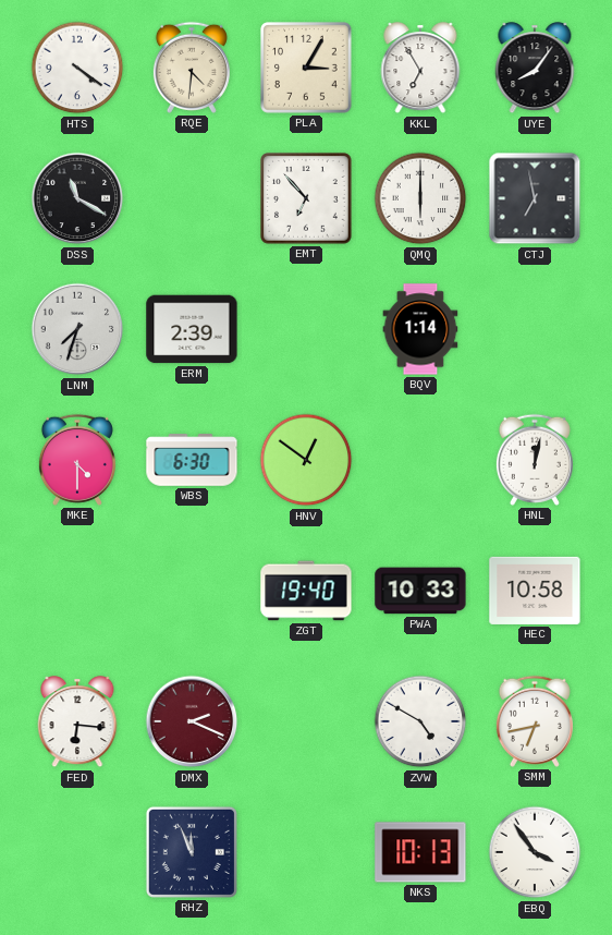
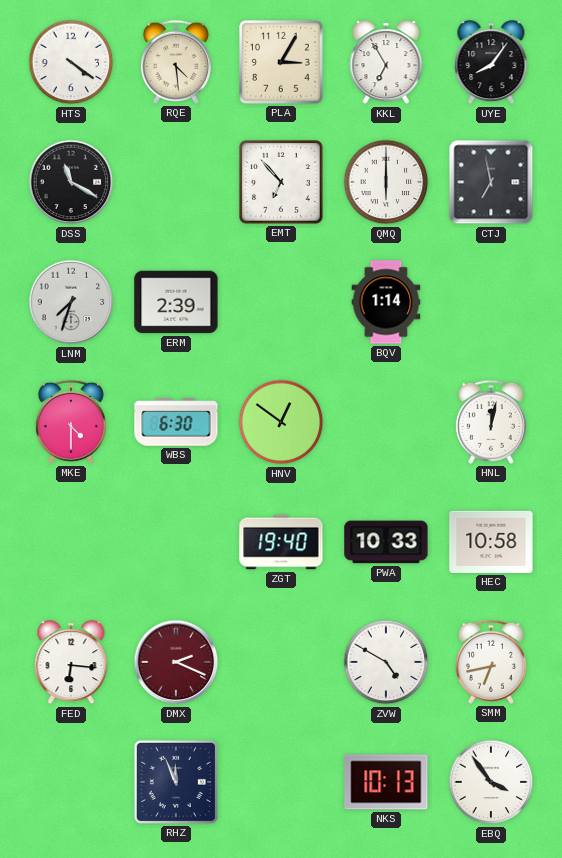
RQE: 4:31 -> 4:29
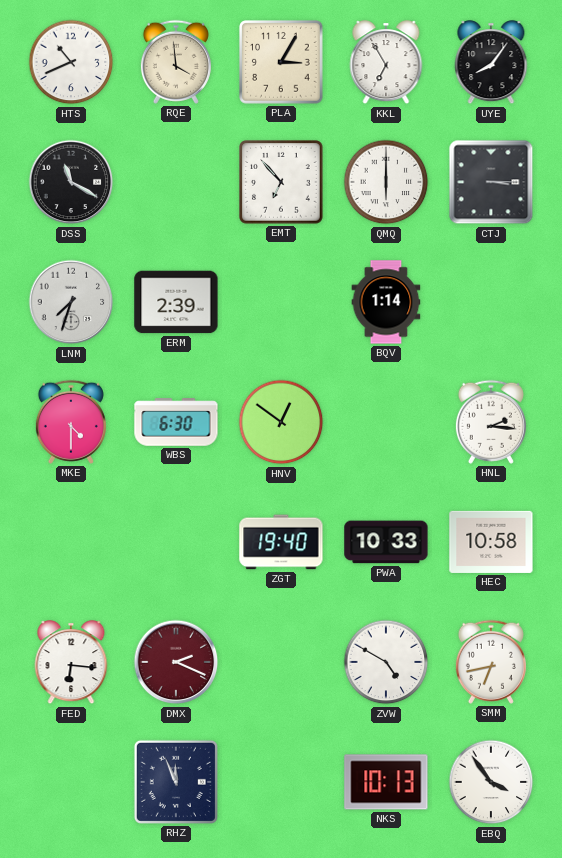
HTS: 4:21 -> 10:41
RQE: 4:29 -> 3:59
CTJ: 6:58 -> 3:15
HNL: 12:02 -> 2:16
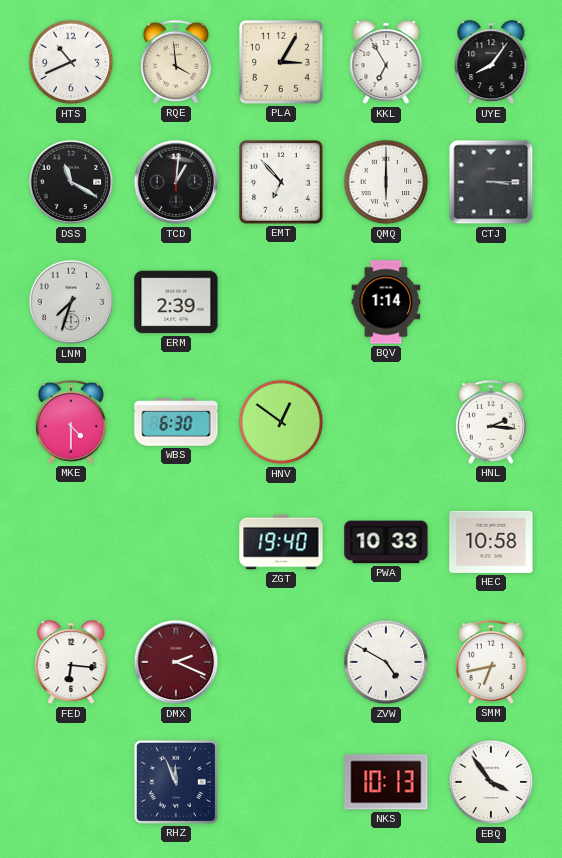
TCD: none -> 1:01
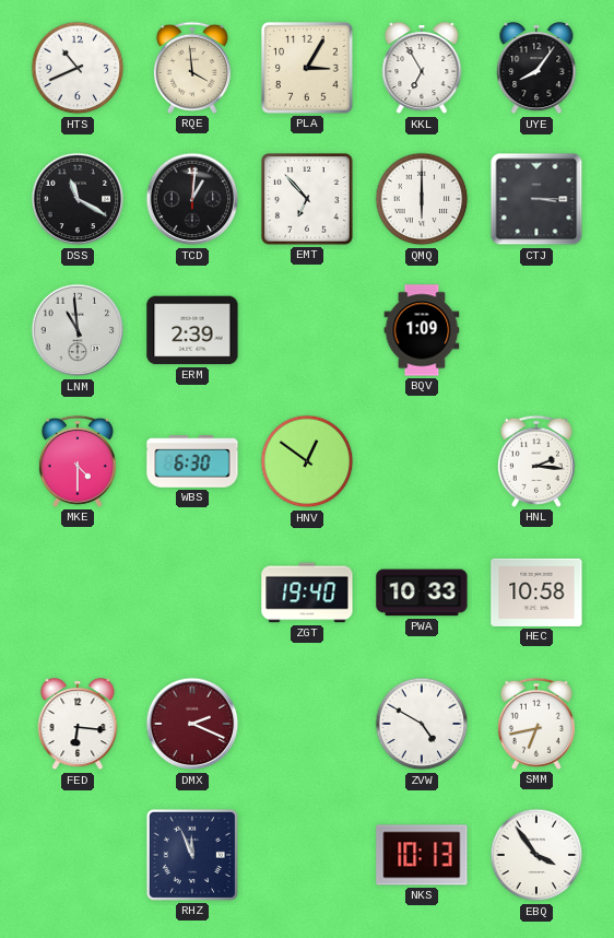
LNM: 7:33 -> 10:59
BQV: 1:14 -> 1:09
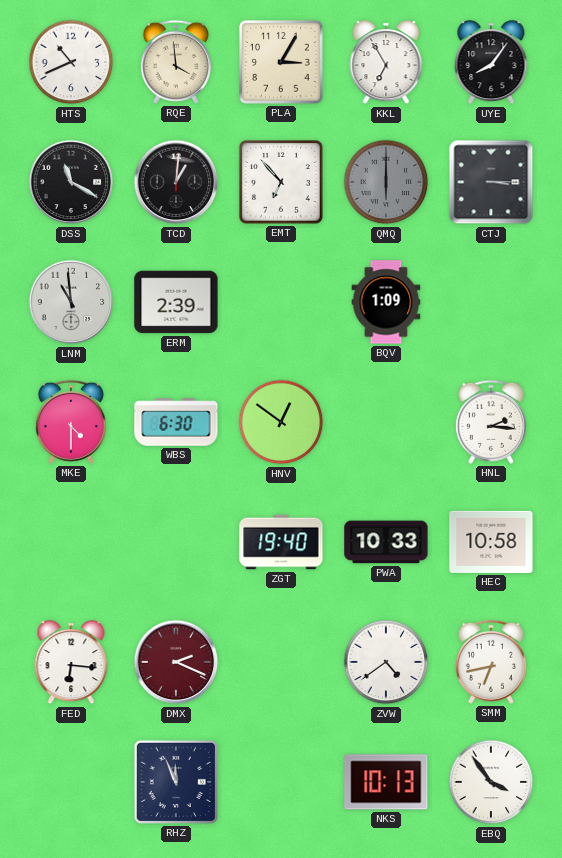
QMQ dial: white -> grey
ZVW: 4:50 -> 4:39
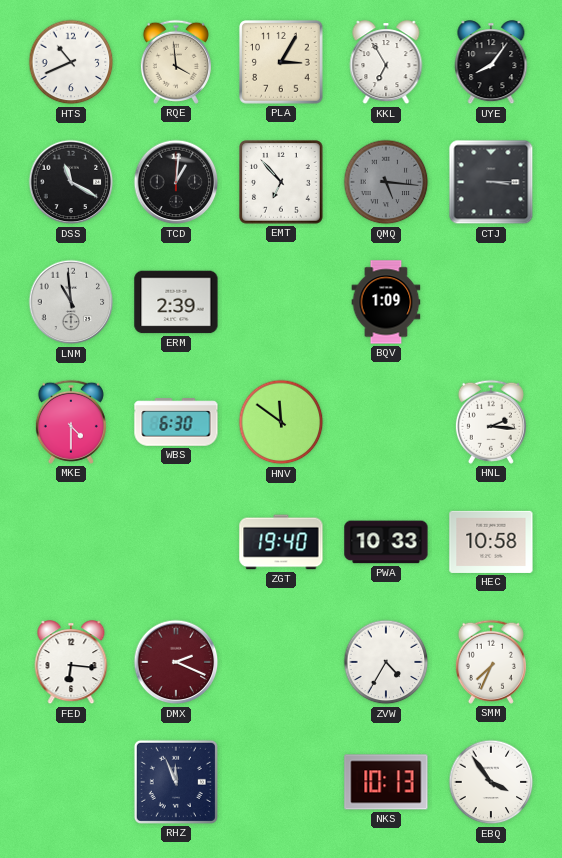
QMQ: 6:00 -> 5:16
HNV: 12:51 -> 11:51
ZVW: 4:39 -> 4:35
SMM: 6:43 -> 7:34
